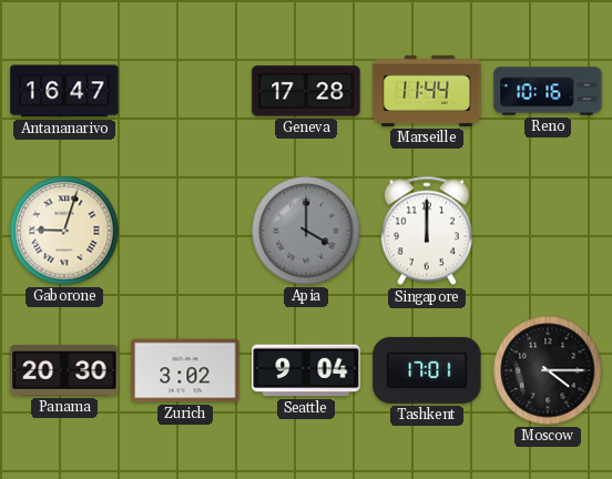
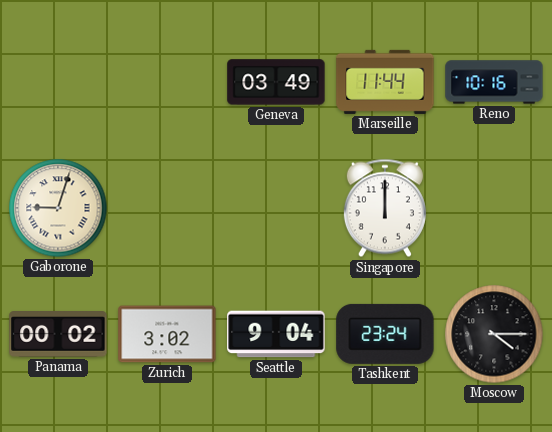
Antananarivo: 16:47 -> none
Geneva: 17:28 -> 03:49
Apia: 4:00 -> none
Panama: 20:30 -> 00:02
Tashkent: 17:01 -> 23:24
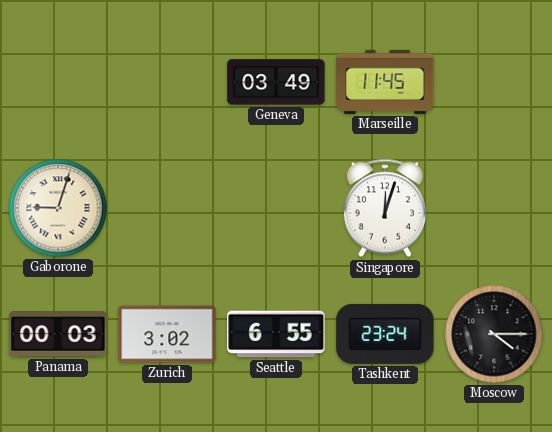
Marseille: 11:44 -> 11:45
Reno: 10:16 -> none
Singapore: 12:00 -> 12:03
Panama: 00:02 -> 00:03
Seattle: 9:04 -> 6:55
